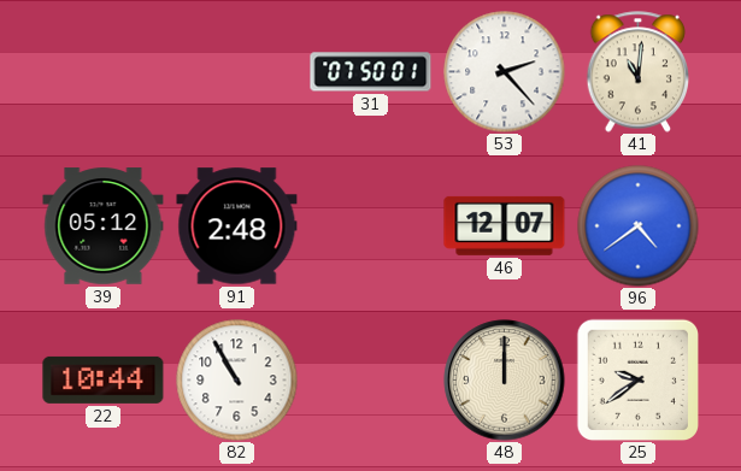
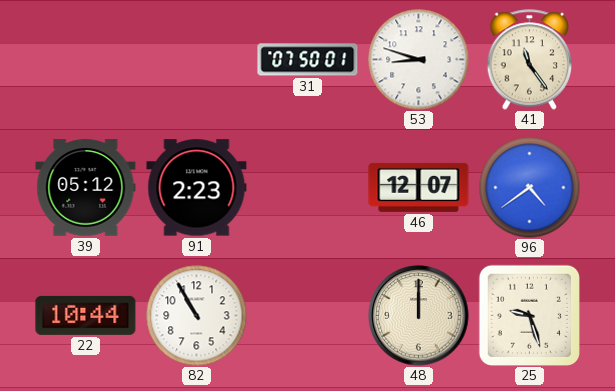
53: 2:23 -> 8:48
41: 11:01 -> 11:24
91: 2:48 -> 2:23
25: 9:39 -> 9:27
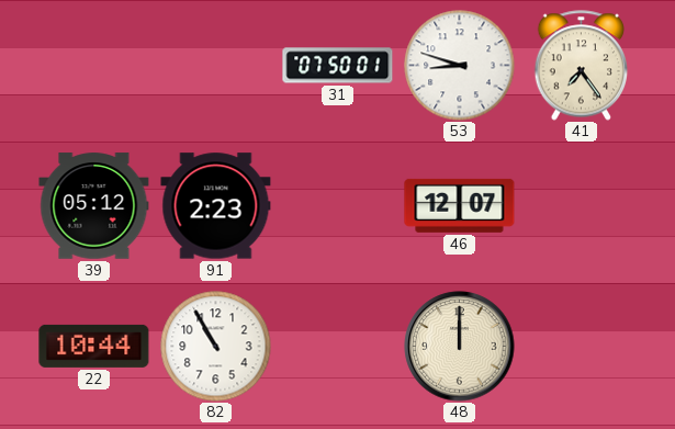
41: 11:24 -> 7:24
96: 4:39 -> none
25: 9:27 -> none
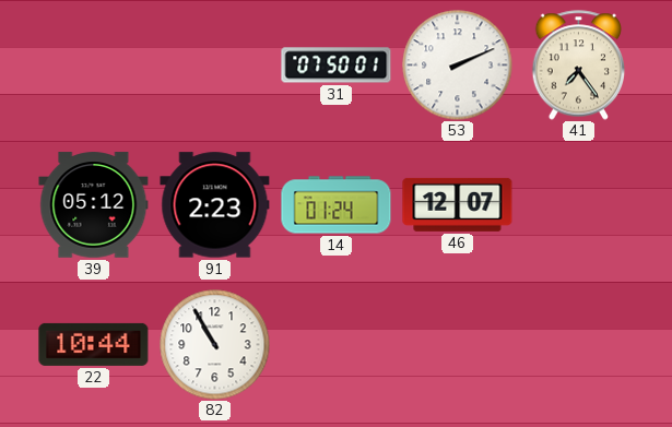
53: 8:48 -> 2:11
14: none -> 01:24
48: 12:00 -> none
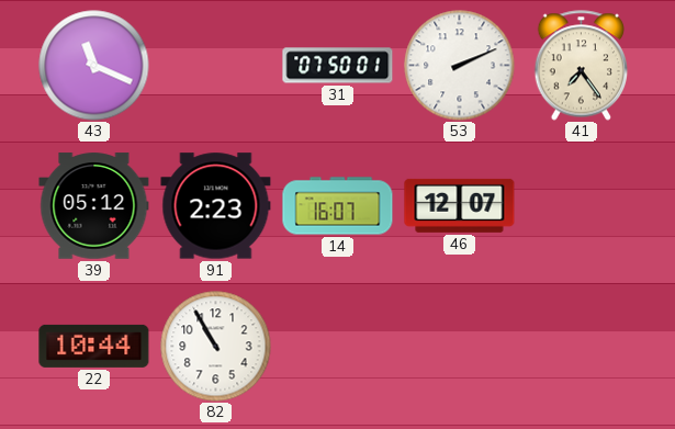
43: none -> 11:19
14: 01:24 -> 16:07
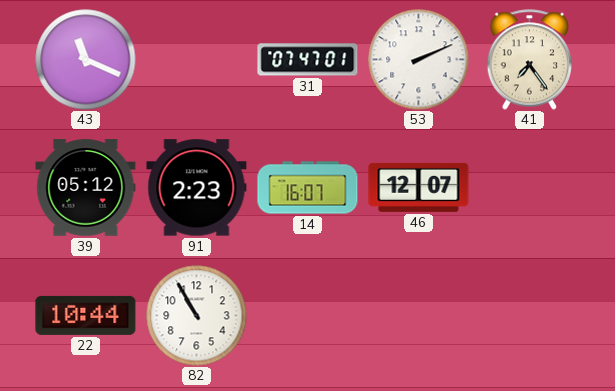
31: 07:50 -> 07:47
